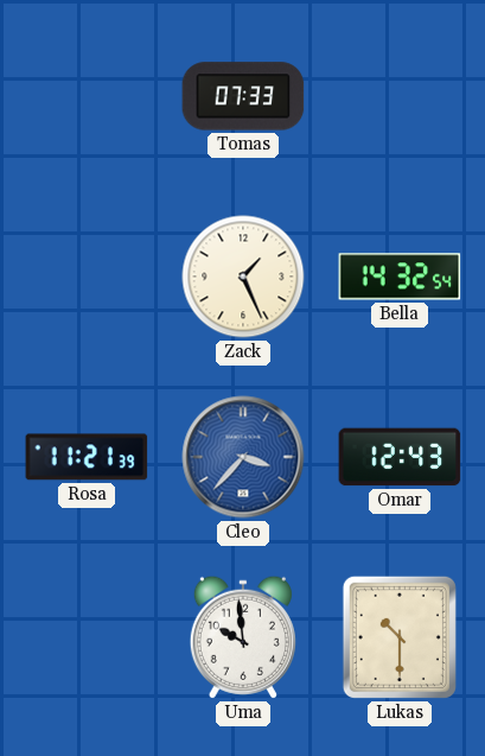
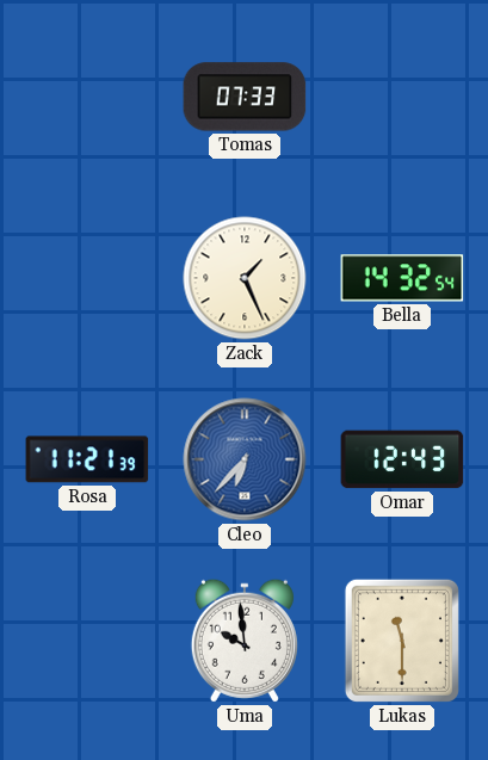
Cleo: 3:37 -> 6:37
Lukas: 10:30 -> 11:30
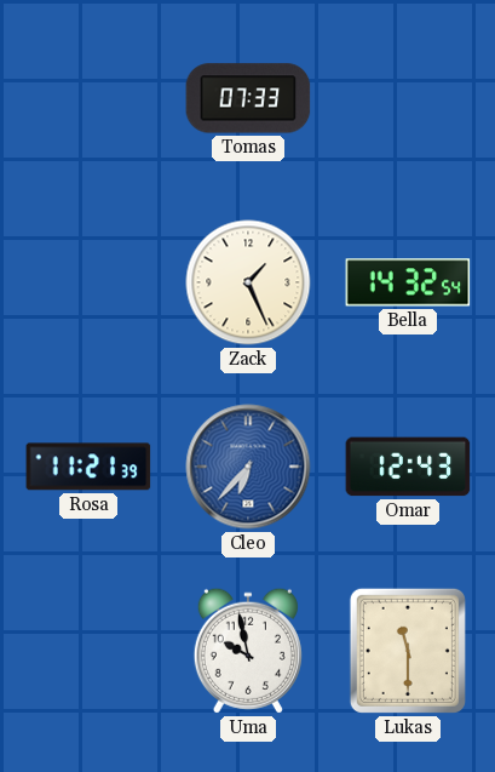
Uma: 9:59 -> 9:58
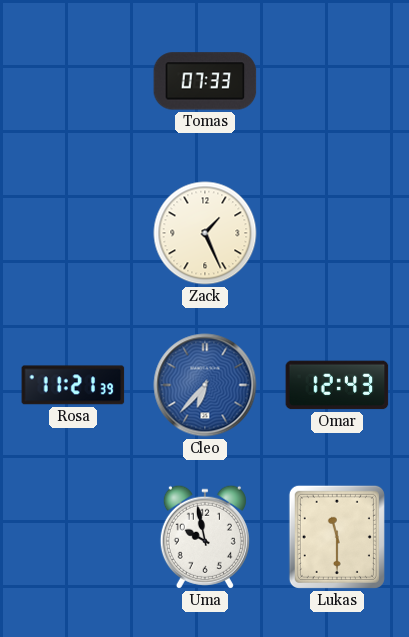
Bella: 14:32 -> none
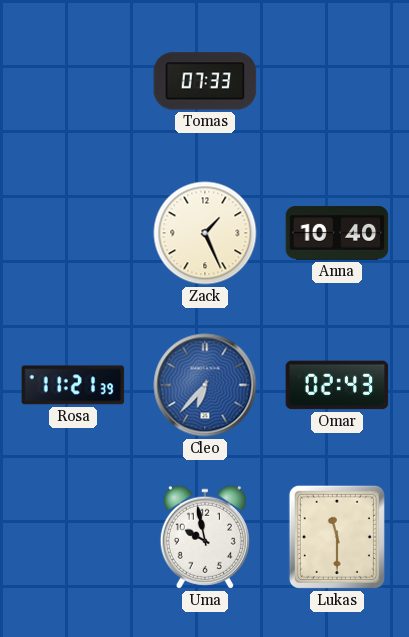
Anna: none -> 10:40
Omar: 12:43 -> 02:43
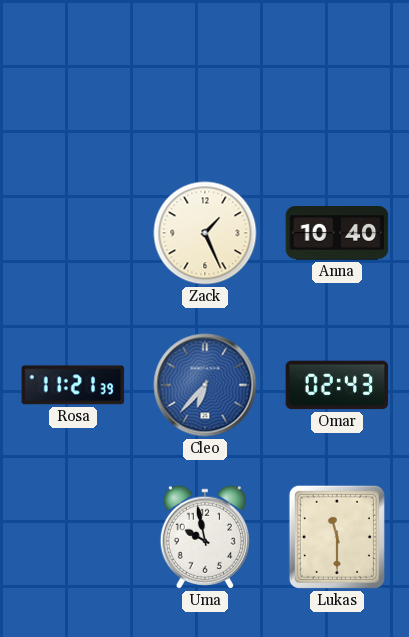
Tomas: 07:33 -> none
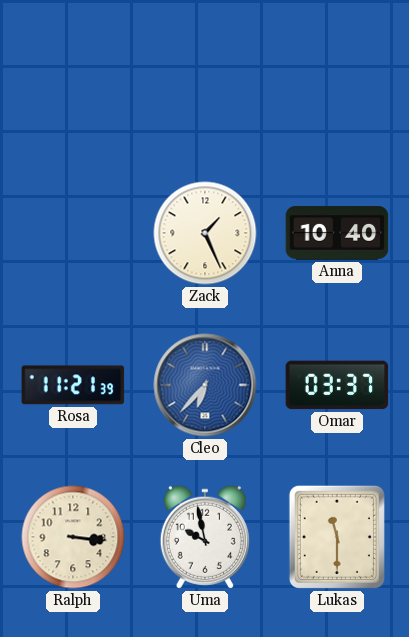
Omar: 02:43 -> 03:37
Ralph: none -> 3:16
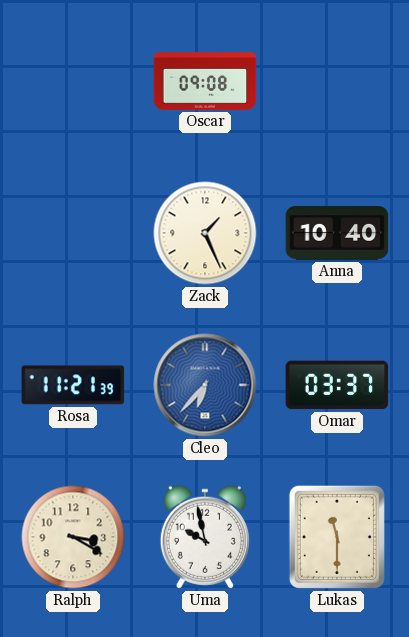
Oscar: none -> 09:08
Ralph: 3:16 -> 3:20
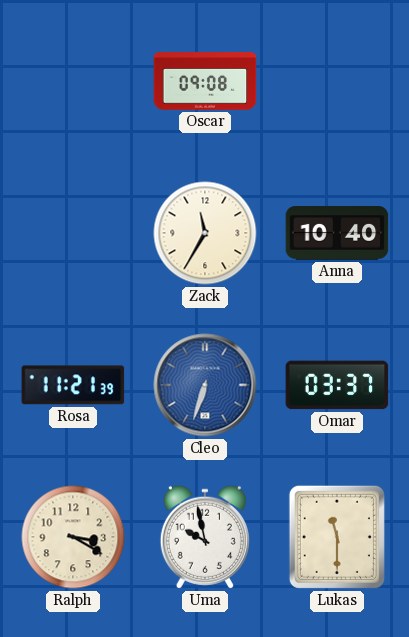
Zack: 1:26 -> 11:35
Cleo: 6:37 -> 6:33
